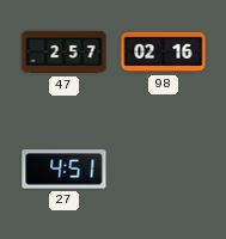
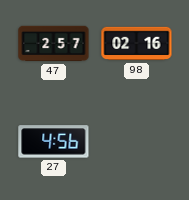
27: 4:51 -> 4:56
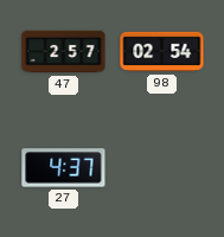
98: 02:16 -> 02:54
27: 4:56 -> 4:37
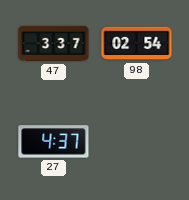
47: 2:57 -> 3:37
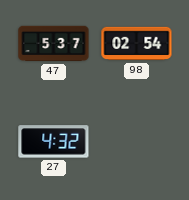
47: 3:37 -> 5:37
27: 4:37 -> 4:32
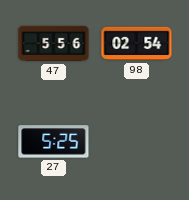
47: 5:37 -> 5:56
27: 4:32 -> 5:25
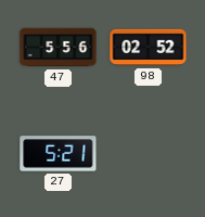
98: 02:54 -> 02:52
27: 5:25 -> 5:21
